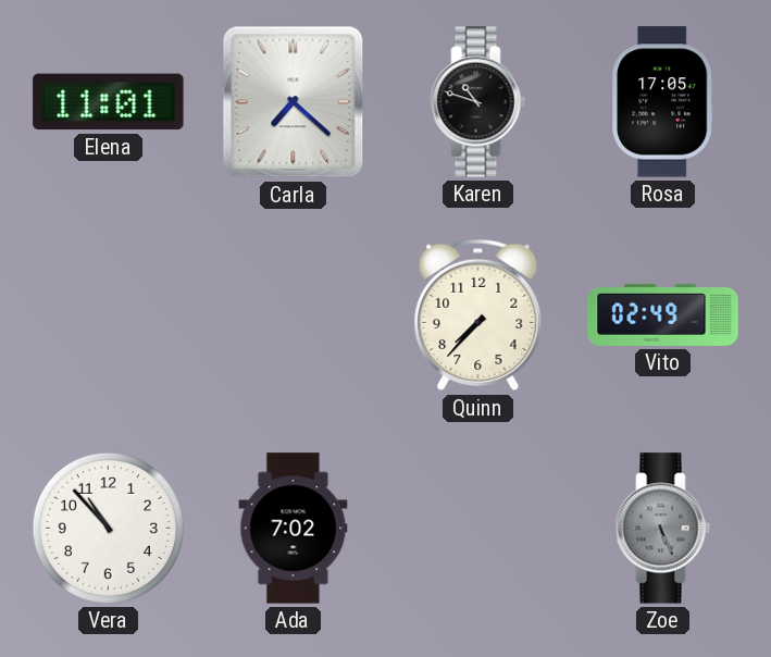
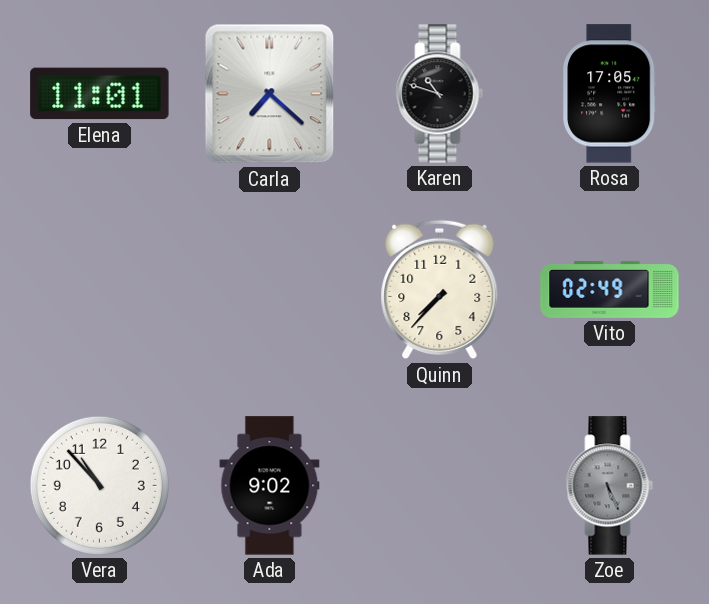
Ada: 7:02 -> 9:02
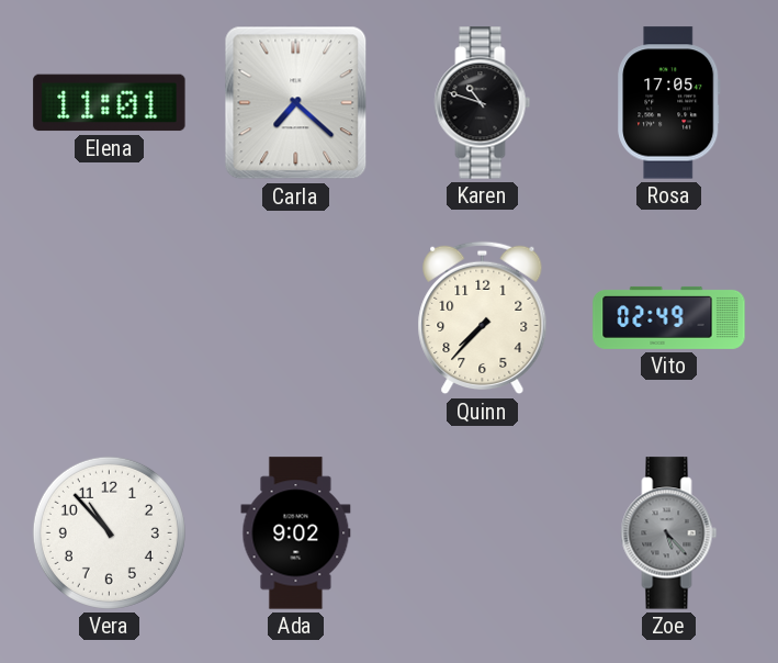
Zoe: 5:26 -> 5:23
